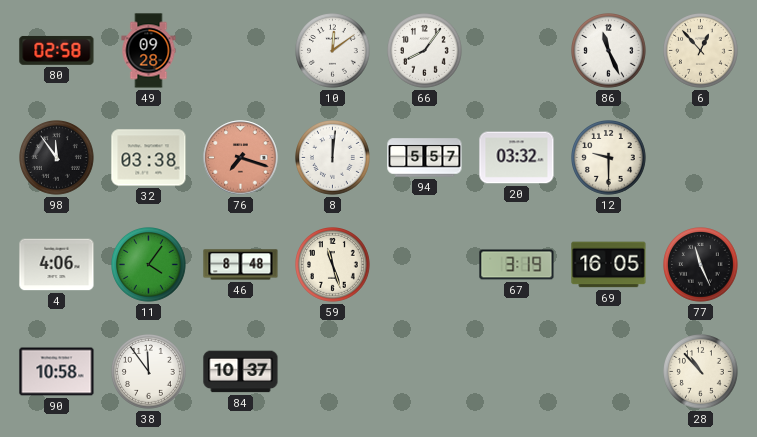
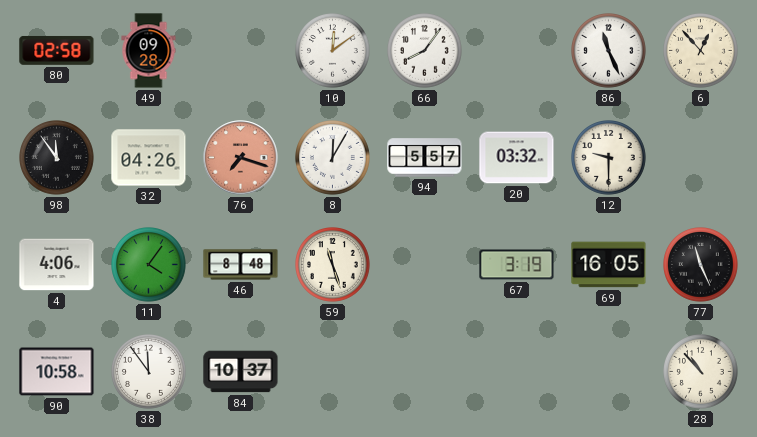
32: 03:38 -> 04:26
8: 12:01 -> 12:05
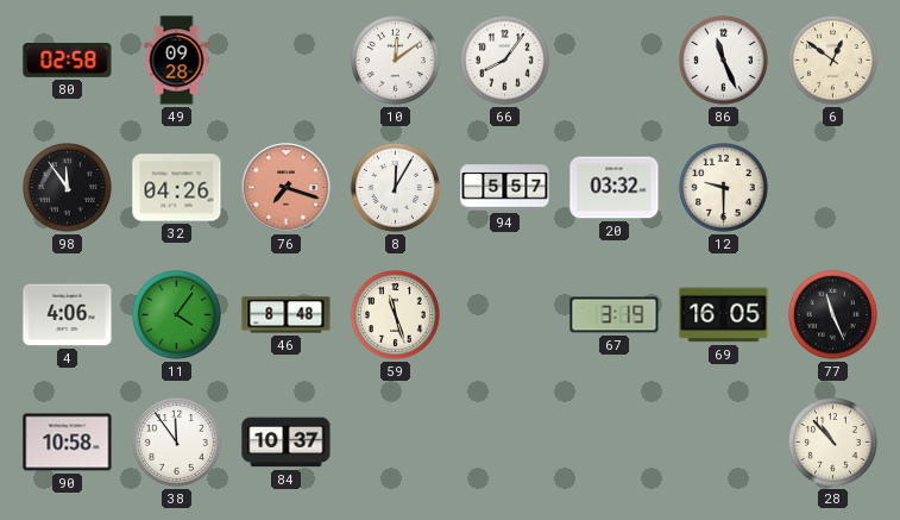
6: 12:53 -> 12:51
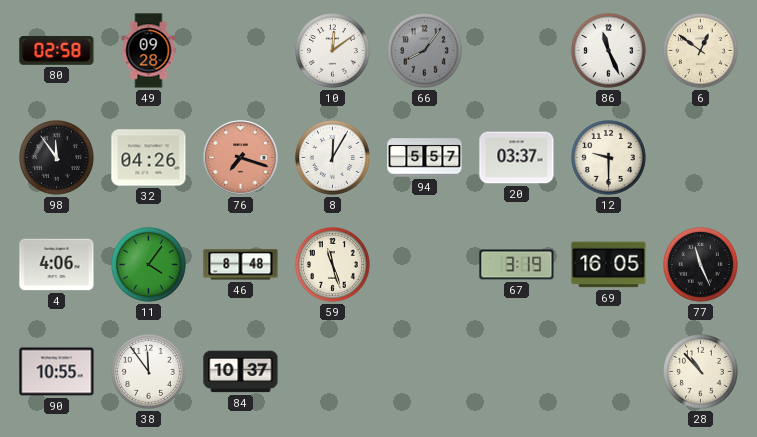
66 dial: white -> grey
20: 03:32 -> 03:37
90: 10:58 -> 10:55
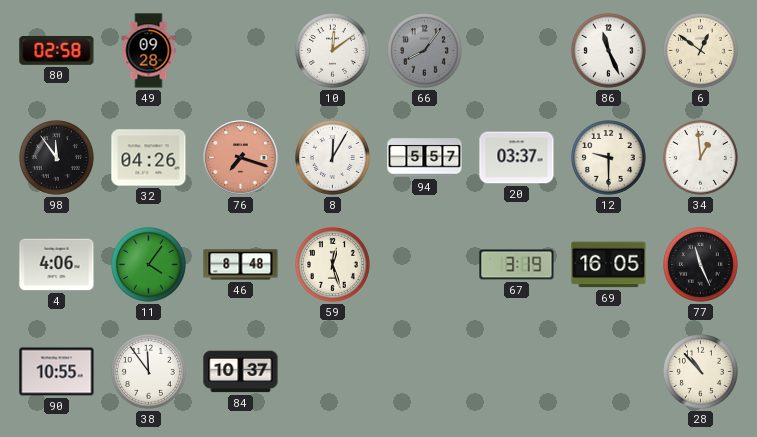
34: none -> 12:59
59: 11:27 -> 12:27
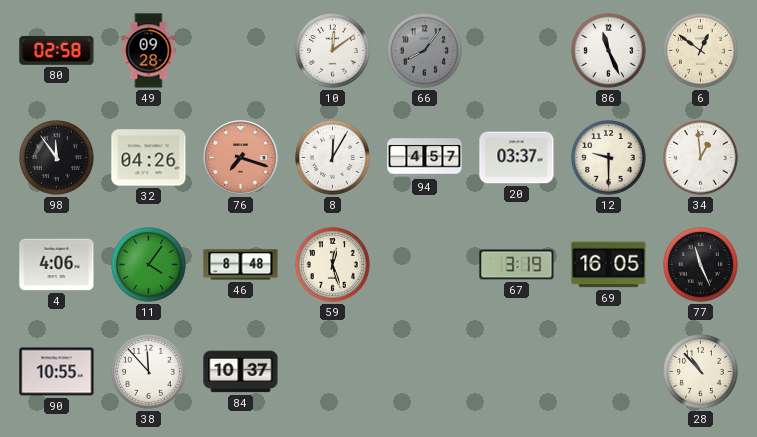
94: 5:57 -> 4:57
38: 11:54 -> 11:53
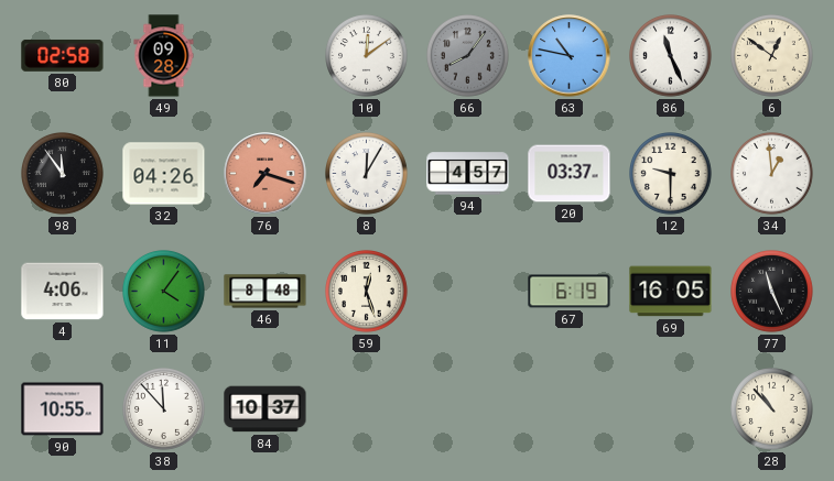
63: none -> 10:47
67: 3:19 -> 6:19
